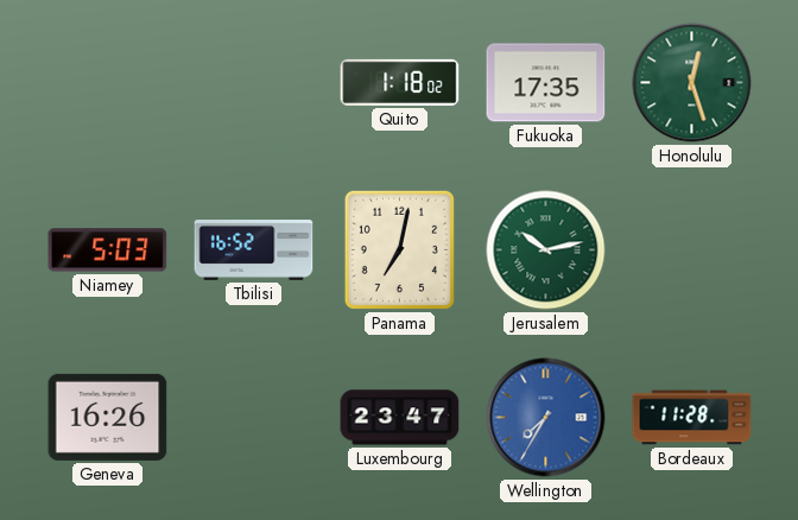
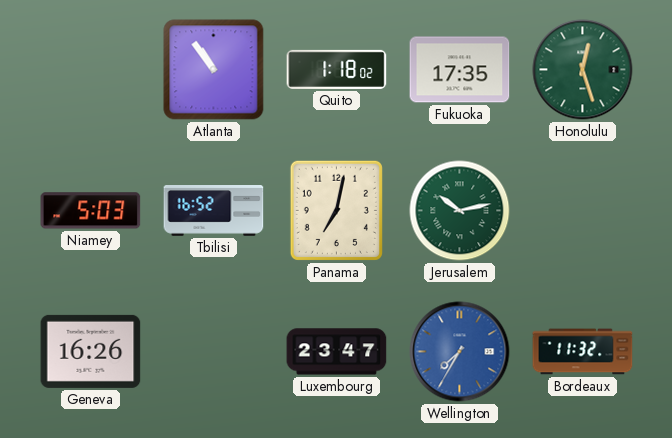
Atlanta: none -> 10:54
Bordeaux: 11:28 -> 11:32
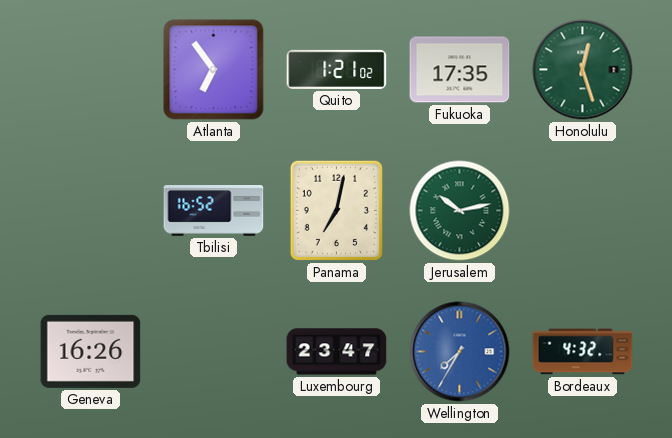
Atlanta: 10:54 -> 6:54
Quito: 1:18 -> 1:21
Niamey: 5:03 -> none
Bordeaux: 11:32 -> 4:32
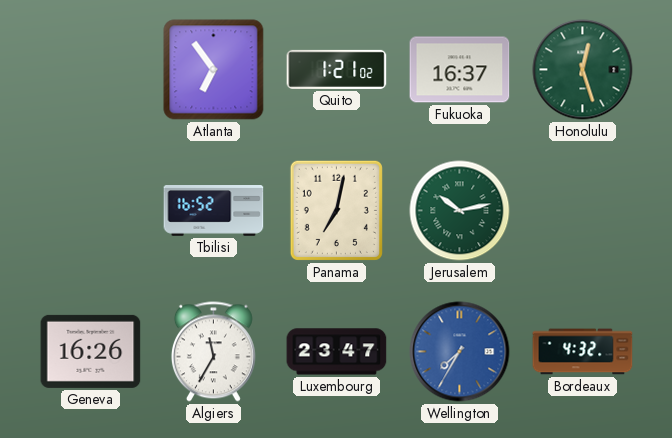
Fukuoka: 17:35 -> 16:37
Algiers: none -> 11:35
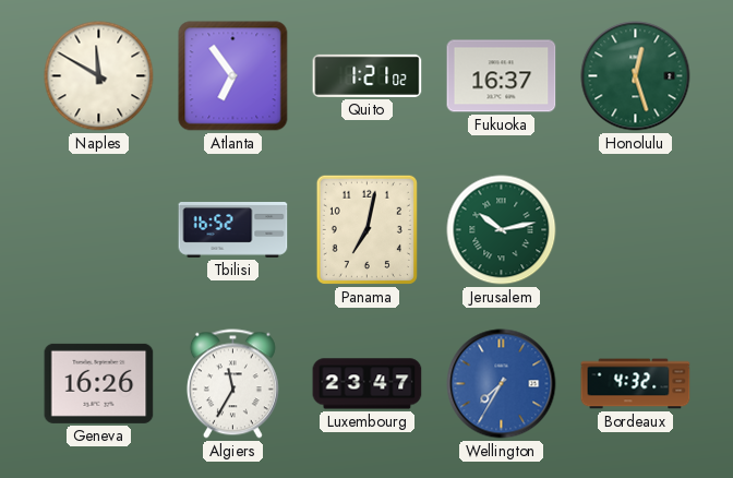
Naples: none -> 11:50
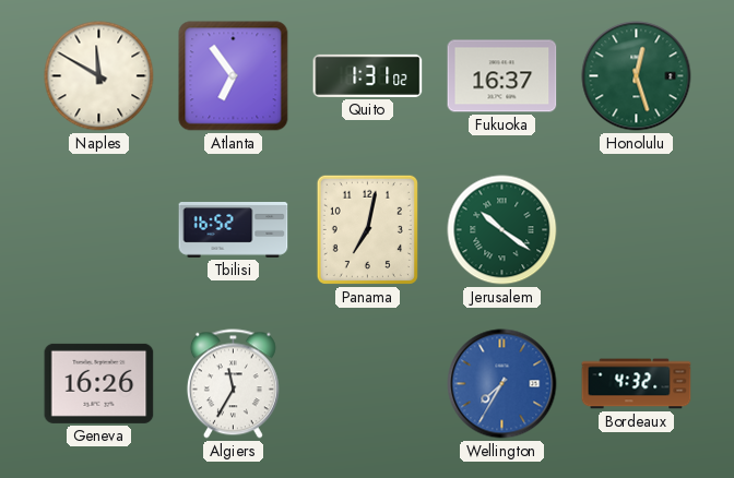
Quito: 1:21 -> 1:31
Jerusalem: 10:13 -> 10:21
Luxembourg: 23:47 -> none
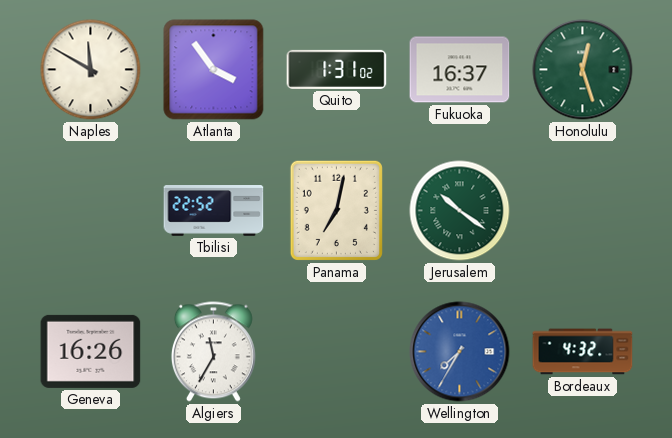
Atlanta: 6:54 -> 3:54
Tbilisi: 16:52 -> 22:52
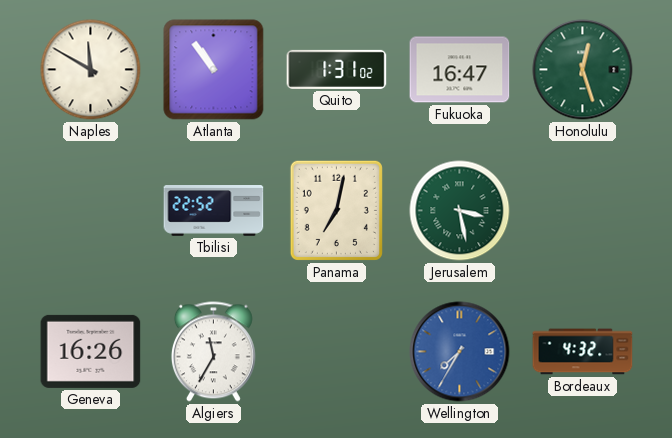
Atlanta: 3:54 -> 10:54
Fukuoka: 16:37 -> 16:47
Jerusalem: 10:21 -> 3:28
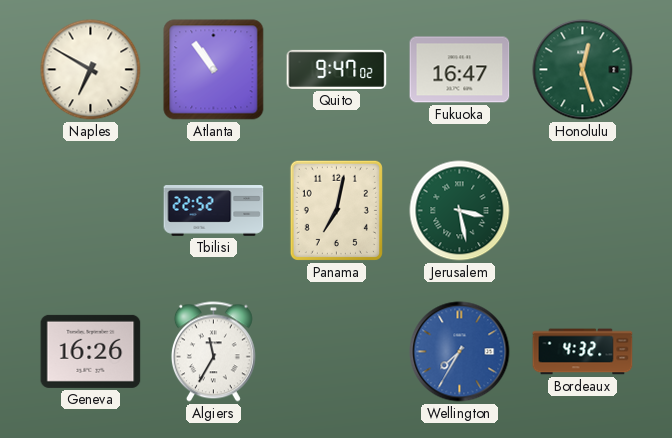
Naples: 11:50 -> 6:50
Quito: 1:31 -> 9:47
